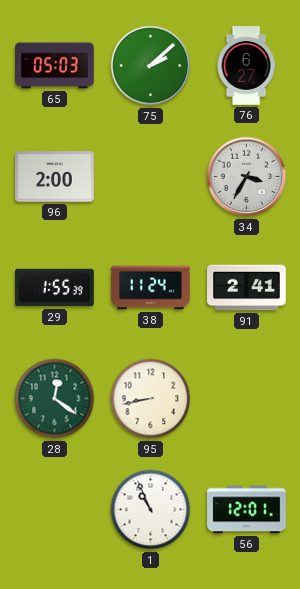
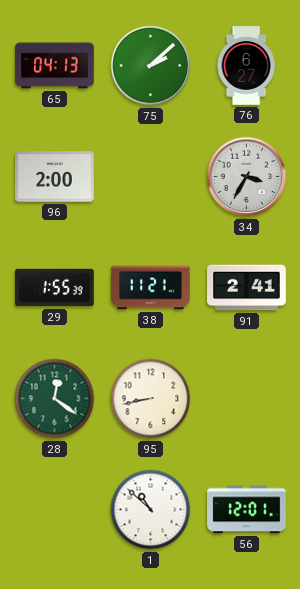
65: 05:03 -> 04:13
38: 11:24 -> 11:21
1: 10:56 -> 10:52
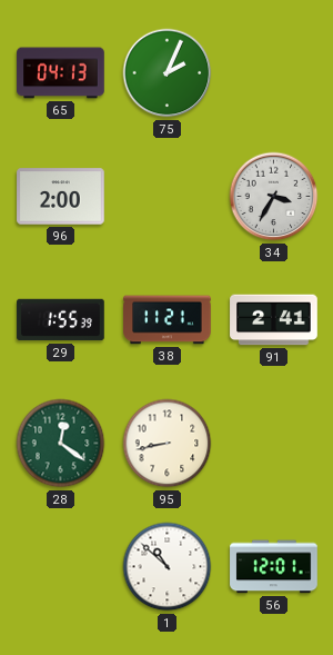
75: 2:08 -> 2:04
76: 6:27 -> none
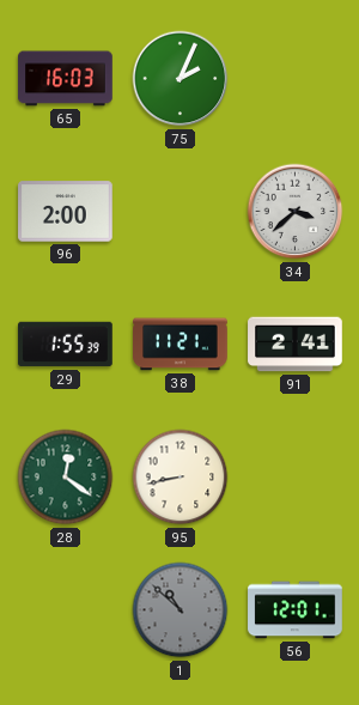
65: 04:13 -> 16:03
34: 3:35 -> 3:38
1 dial: white -> grey
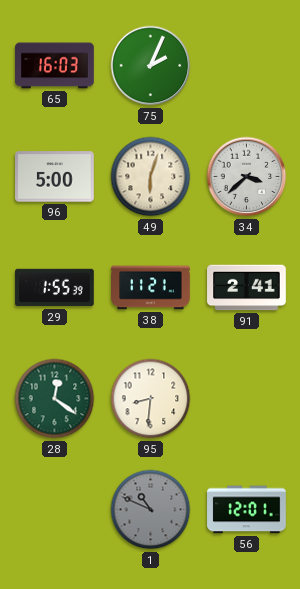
96: 2:00 -> 5:00
49: none -> 6:03
95: 8:43 -> 8:31
1: 10:52 -> 10:49
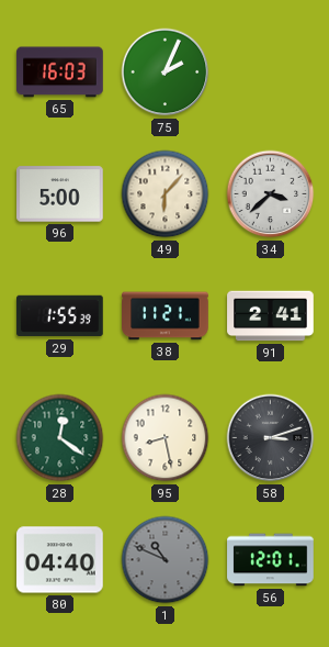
49: 6:03 -> 6:07
95: 8:31 -> 8:28
58: none -> 3:12
80: none -> 04:40
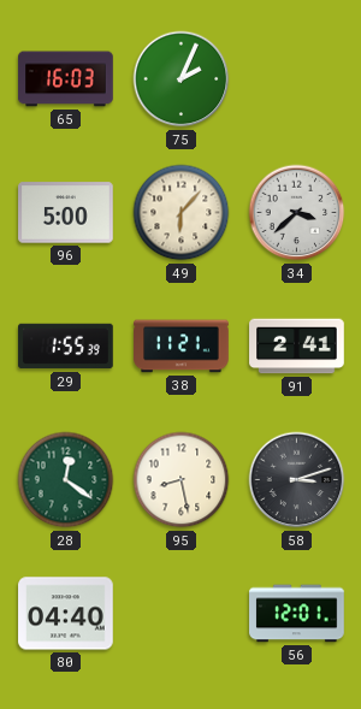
1: 10:49 -> none
